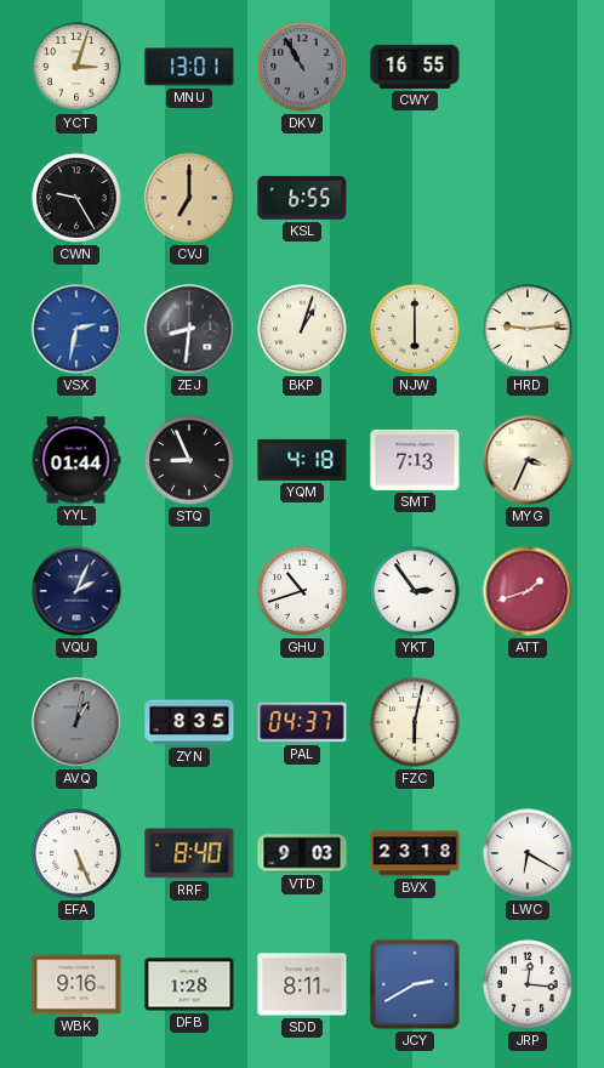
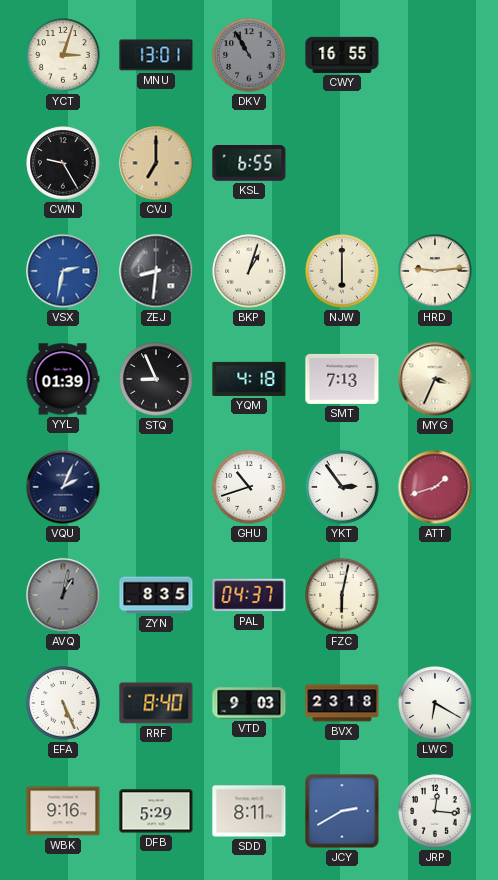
YYL: 01:44 -> 01:39
DFB: 1:28 -> 5:29
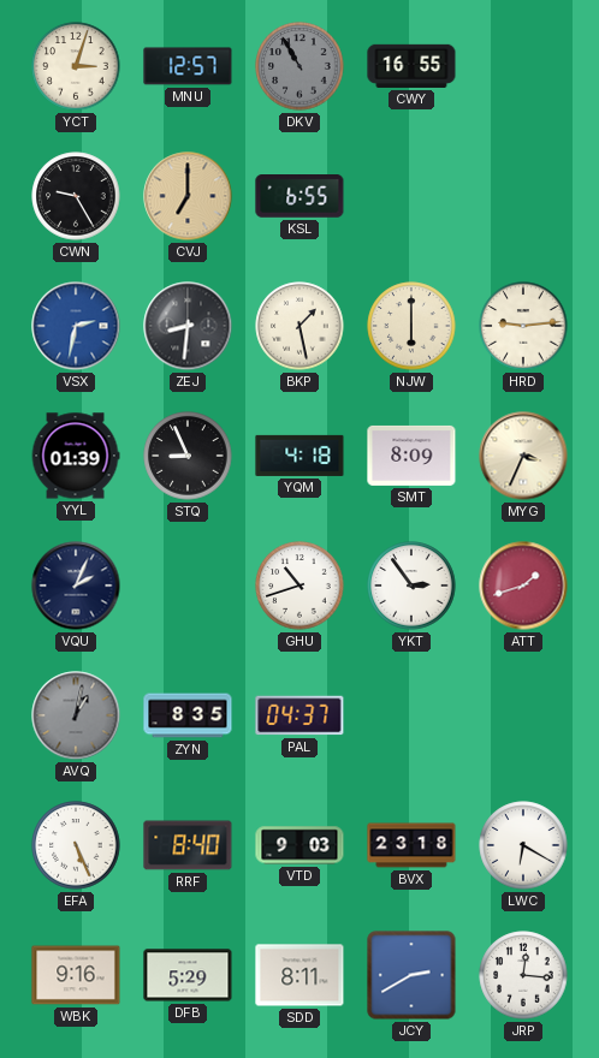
MNU: 13:01 -> 12:57
BKP: 1:03 -> 1:28
SMT: 7:13 -> 8:09
FZC: 6:02 -> none
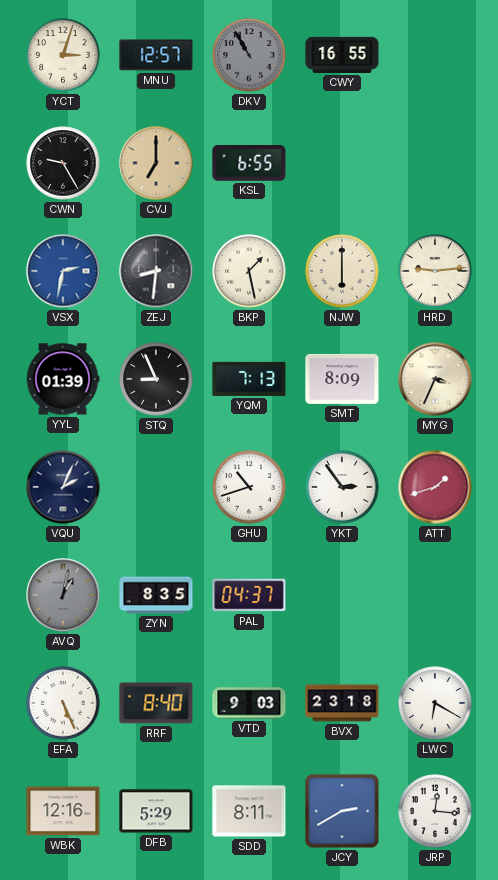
YQM: 4:18 -> 7:13
WBK: 9:16 -> 12:16
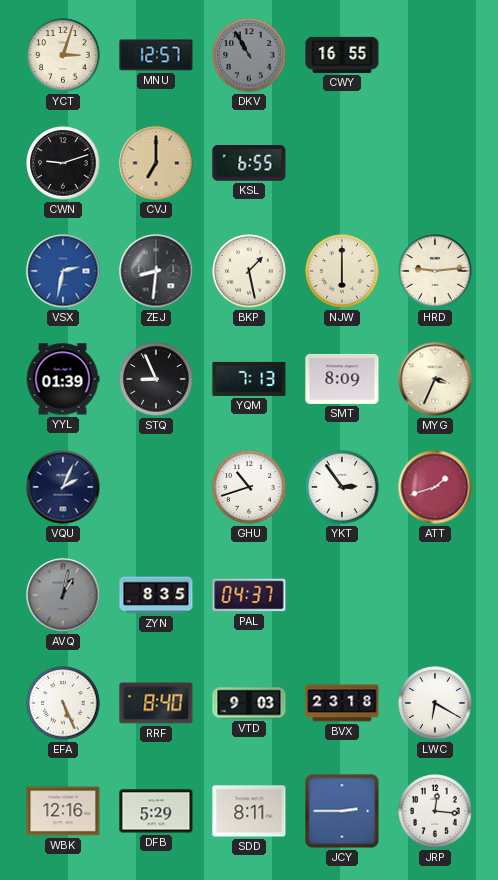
CWN: 9:25 -> 9:12
JCY: 2:40 -> 2:45
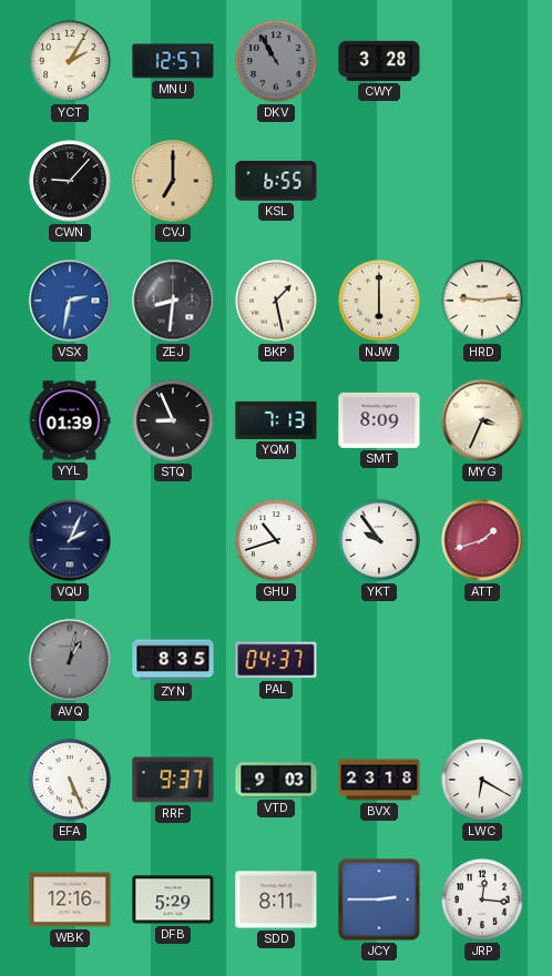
YCT: 3:03 -> 2:05
CWY: 16:55 -> 3:28
CWN: 9:12 -> 9:07
YKT: 2:54 -> 9:54
RRF: 8:40 -> 9:37
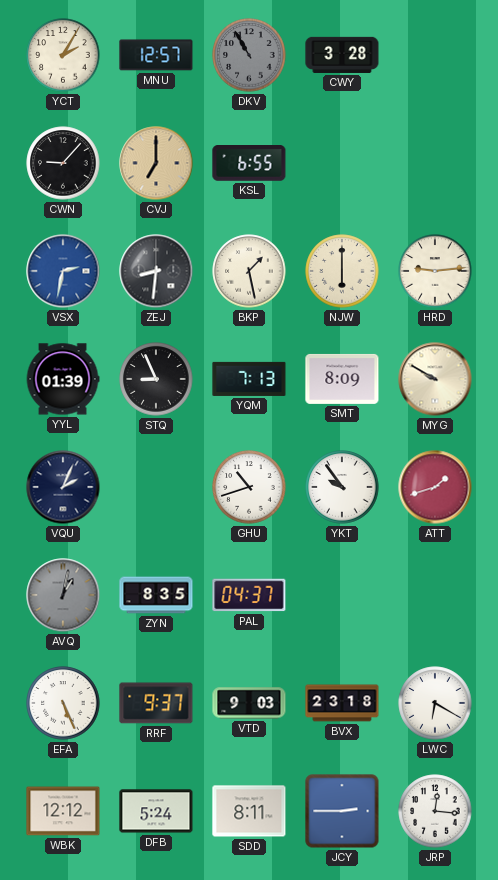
MYG: 3:34 -> 9:50
WBK: 12:16 -> 12:12
DFB: 5:29 -> 5:24
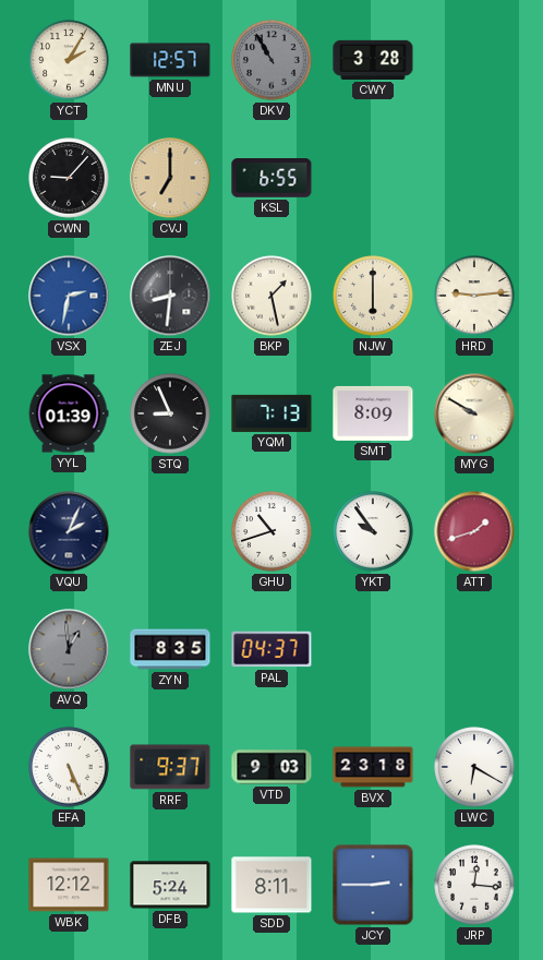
AVQ: 1:02 -> 12:59
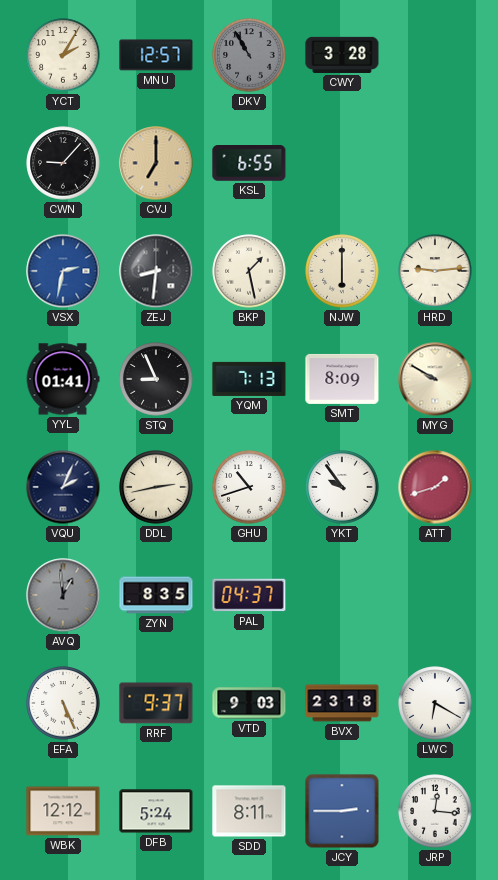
YYL: 01:39 -> 01:41
DDL: none -> 2:43
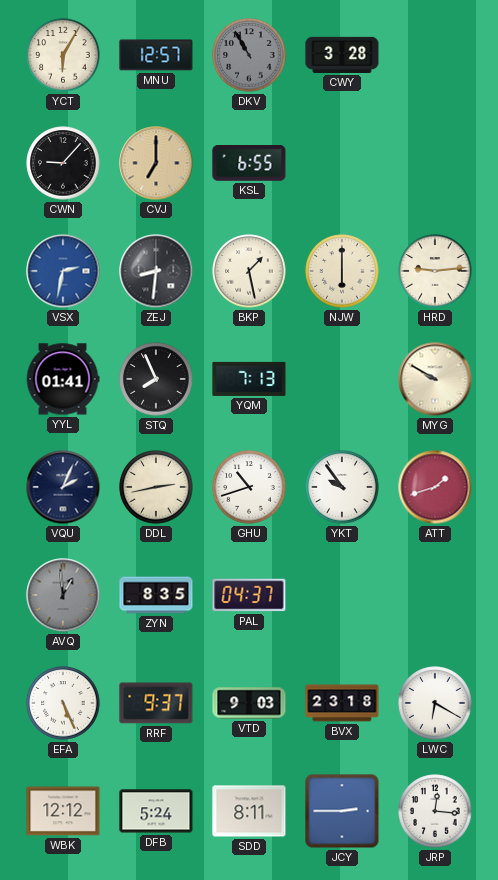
YCT: 2:05 -> 6:05
STQ: 8:56 -> 7:56
SMT: 8:09 -> none
